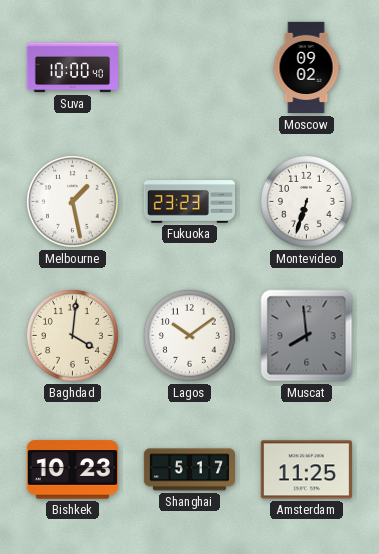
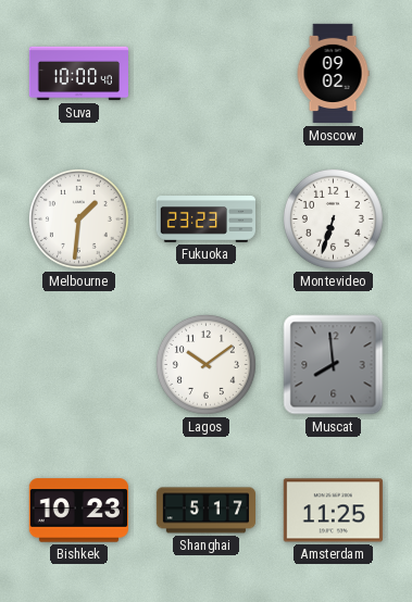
Melbourne: 1:28 -> 1:31
Baghdad: 4:01 -> none
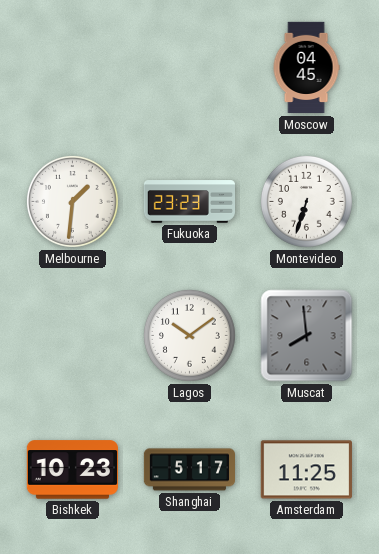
Suva: 10:00 -> none
Moscow: 09:02 -> 04:45
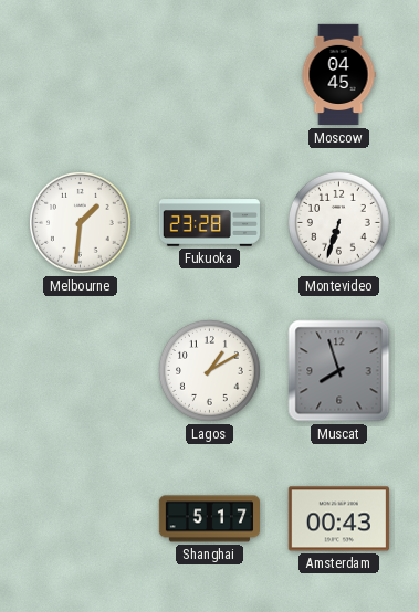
Fukuoka: 23:23 -> 23:28
Lagos: 10:09 -> 1:10
Muscat: 7:59 -> 7:57
Bishkek: 10:23 -> none
Amsterdam: 11:25 -> 00:43
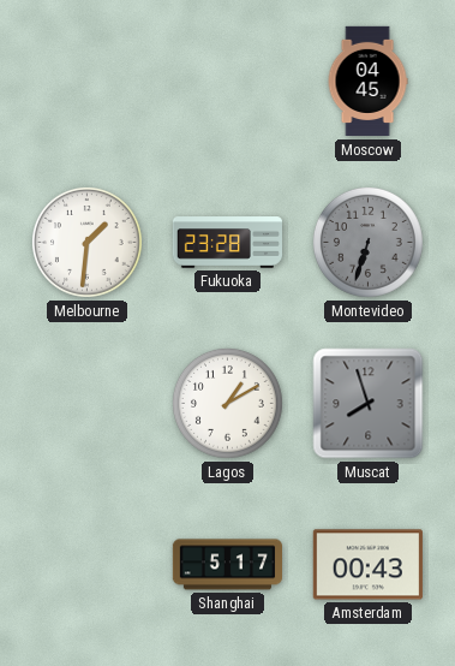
Montevideo dial: white -> grey
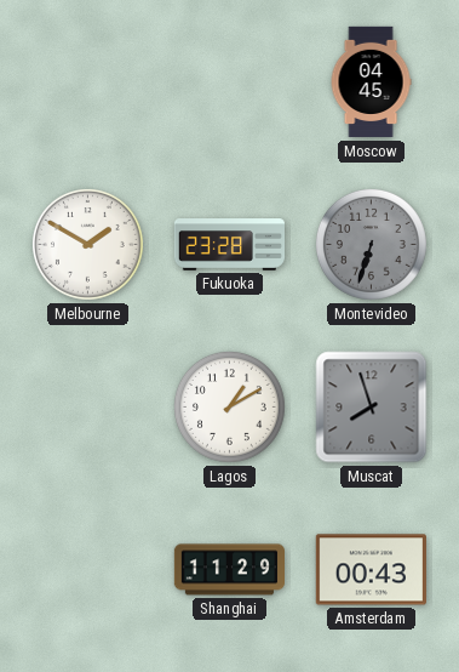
Melbourne: 1:31 -> 1:50
Shanghai: 5:17 -> 11:29
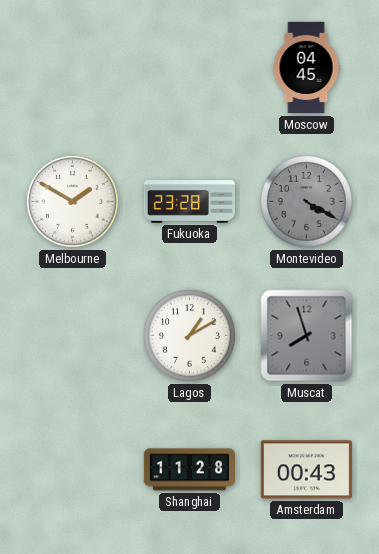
Montevideo: 6:33 -> 4:20
Shanghai: 11:29 -> 11:28
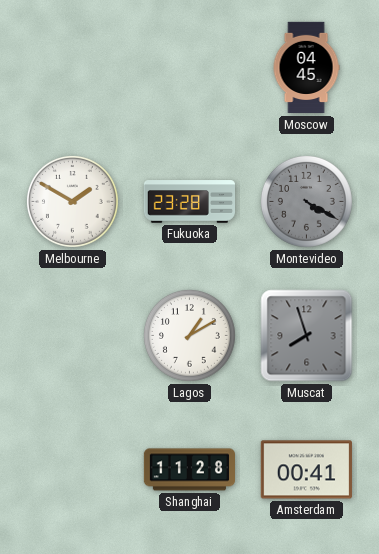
Amsterdam: 00:43 -> 00:41
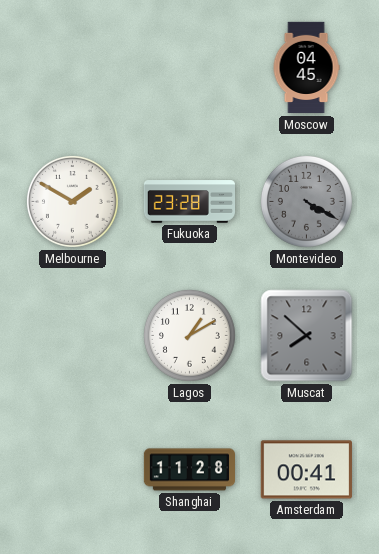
Muscat: 7:57 -> 7:52
